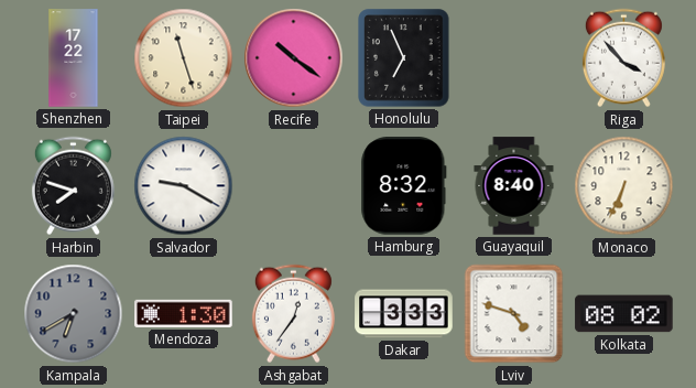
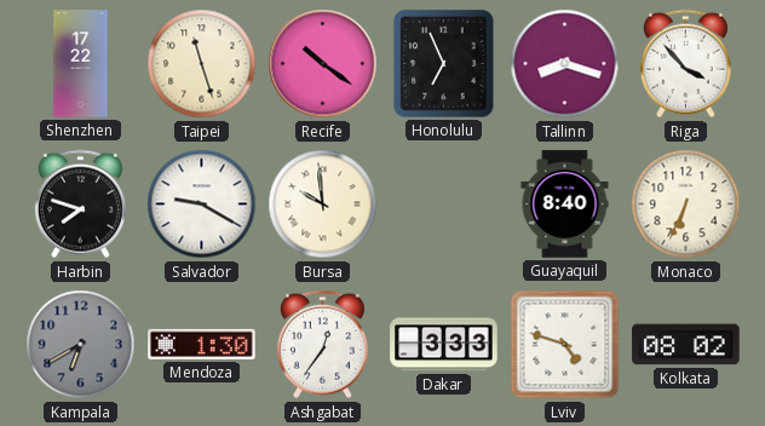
Tallinn: none -> 8:18
Bursa: none -> 9:59
Hamburg: 8:32 -> none
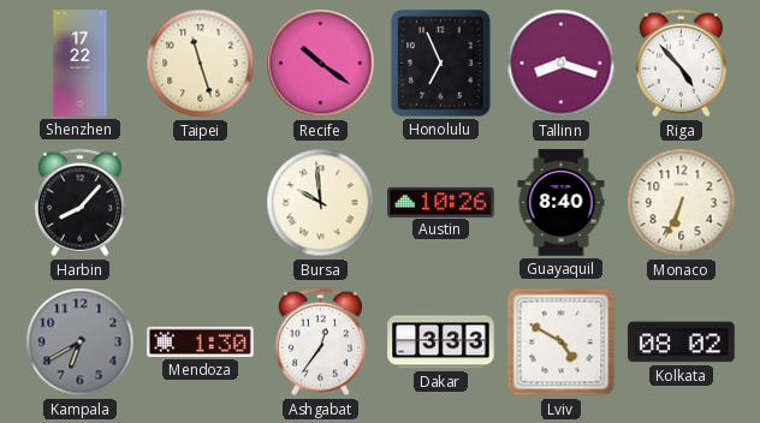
Riga: 3:53 -> 4:53
Harbin: 7:48 -> 8:07
Salvador: 9:20 -> none
Austin: none -> 10:26
Lviv: 4:48 -> 4:50
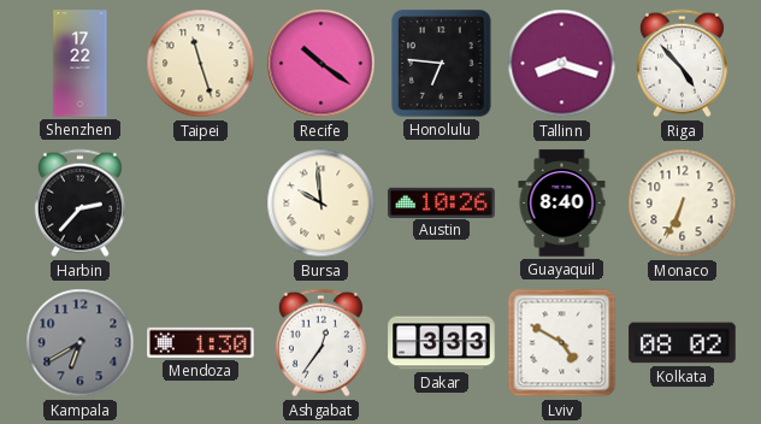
Honolulu: 6:56 -> 6:46
Harbin: 8:07 -> 2:37
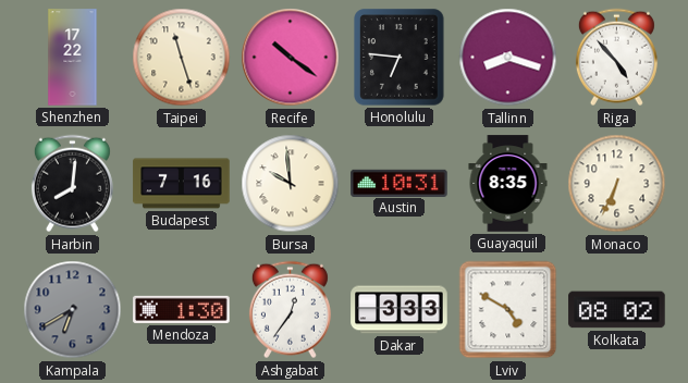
Harbin: 2:37 -> 8:01
Budapest: none -> 7:16
Austin: 10:26 -> 10:31
Guayaquil: 8:40 -> 8:35
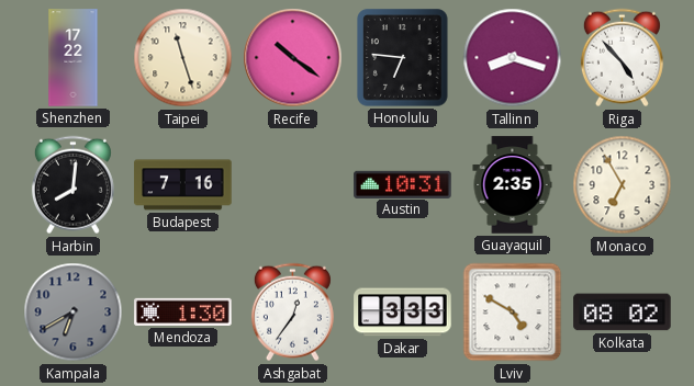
Bursa: 9:59 -> none
Guayaquil: 8:35 -> 2:35
Monaco: 6:34 -> 6:55
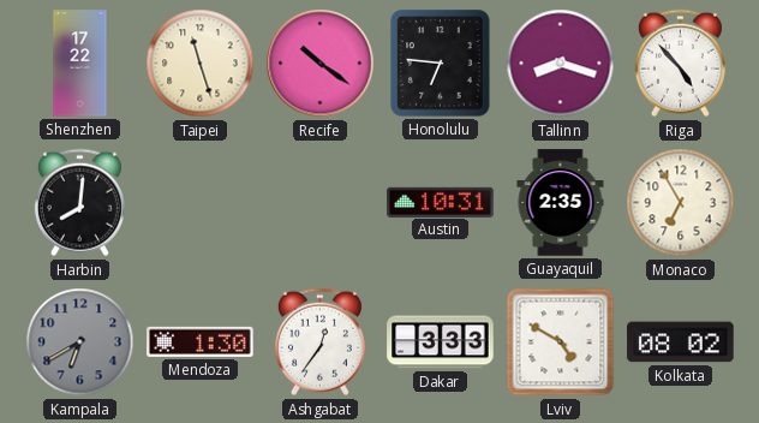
Budapest: 7:16 -> none
